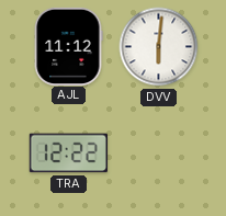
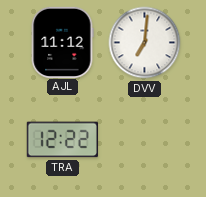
DVV: 6:01 -> 7:01
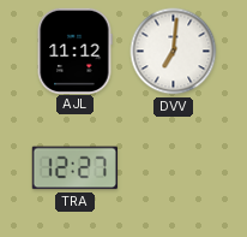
TRA: 12:22 -> 12:27
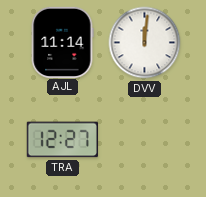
AJL: 11:12 -> 11:14
DVV: 7:01 -> 12:01
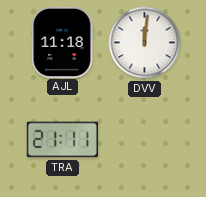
AJL: 11:14 -> 11:18
TRA: 12:27 -> 21:11
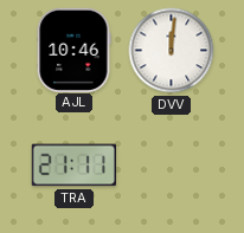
AJL: 11:18 -> 10:46
